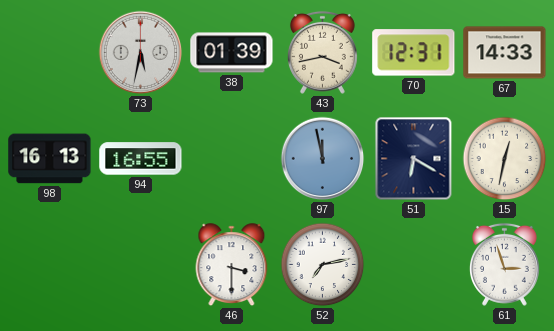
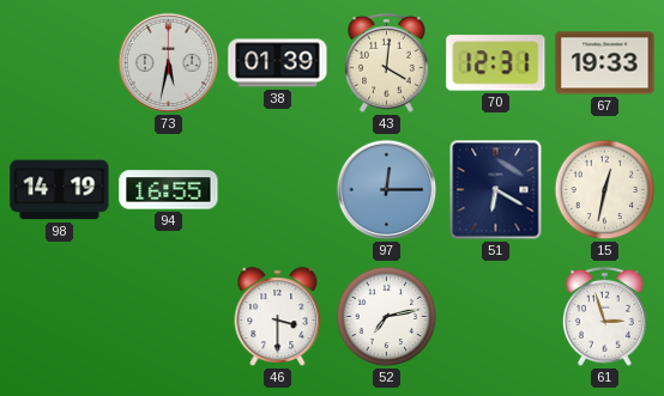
43: 3:43 -> 4:01
67: 14:33 -> 19:33
98: 16:13 -> 14:19
97: 11:58 -> 12:15
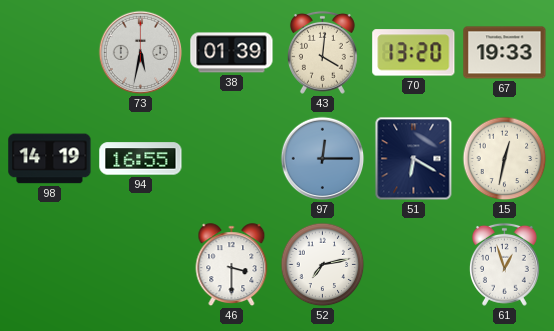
70: 12:31 -> 13:20
61: 2:57 -> 12:57
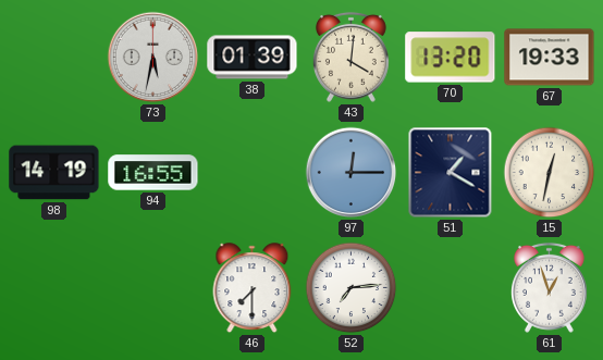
51: 6:20 -> 1:20
46: 3:30 -> 7:30
52: 7:13 -> 7:14
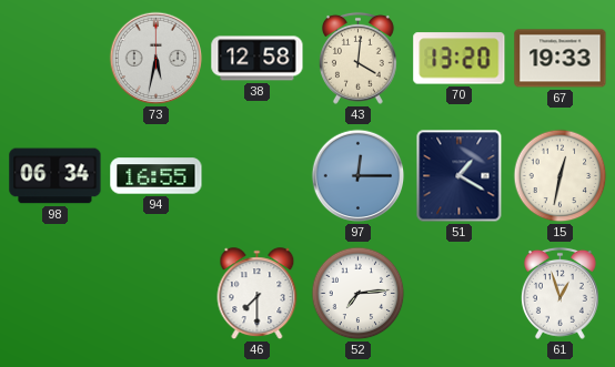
38: 01:39 -> 12:58
98: 14:19 -> 06:34
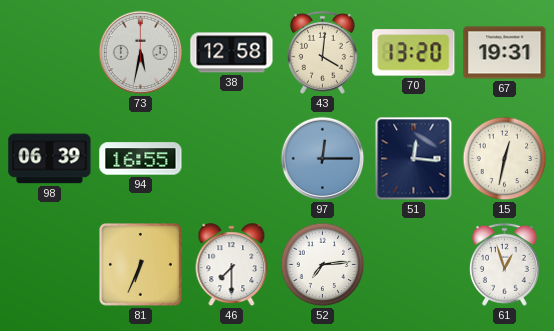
67: 19:33 -> 19:31
98: 06:34 -> 06:39
51: 1:20 -> 12:16
81: none -> 6:34
